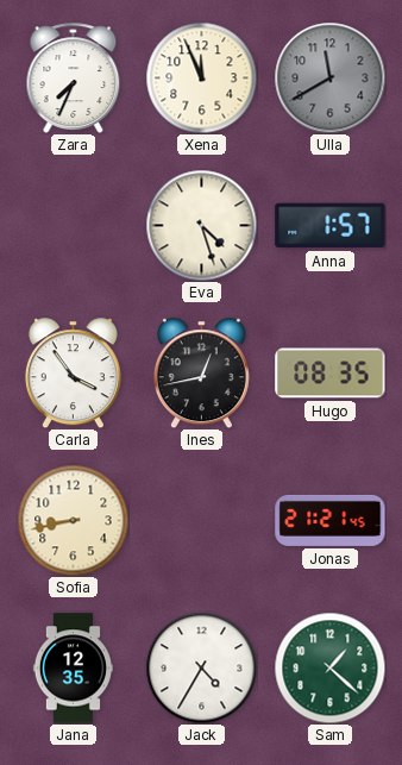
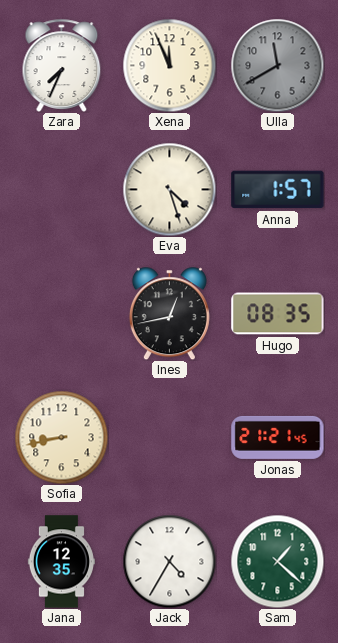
Carla: 3:54 -> none
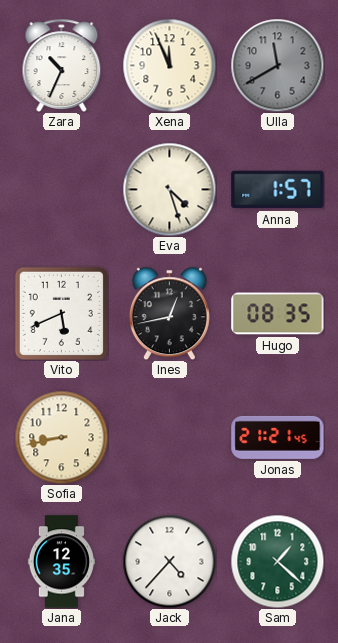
Zara: 7:34 -> 10:34
Vito: none -> 5:41
Jack: 4:35 -> 4:37
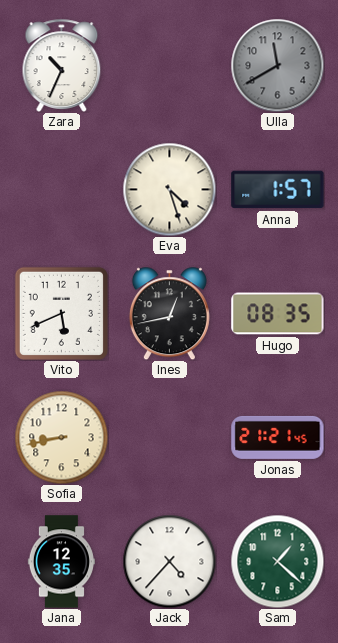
Xena: 11:56 -> none
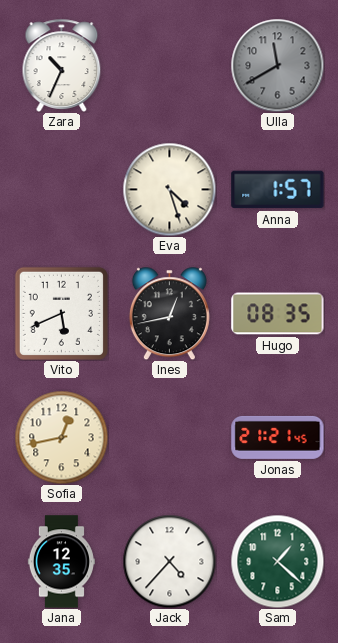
Sofia: 8:43 -> 12:43
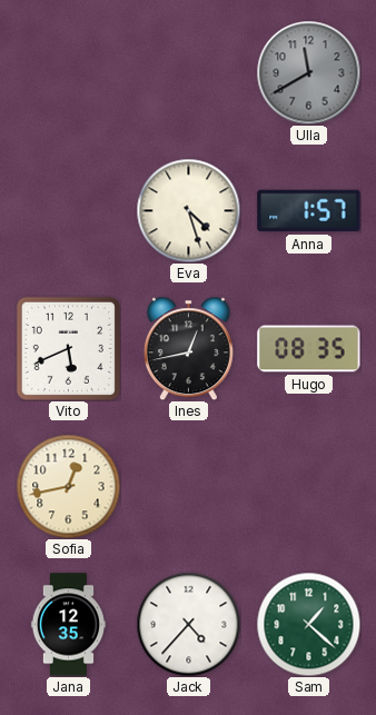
Zara: 10:34 -> none
Jonas: 21:21 -> none
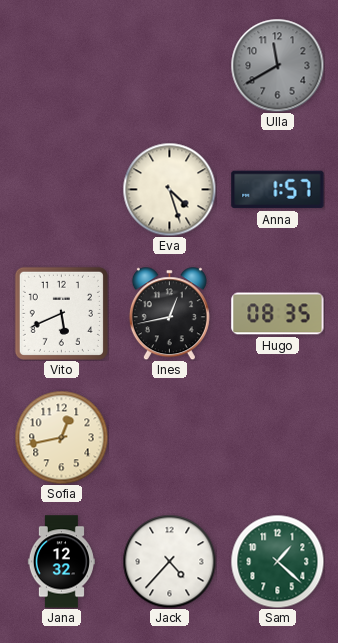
Jana: 12:35 -> 12:32
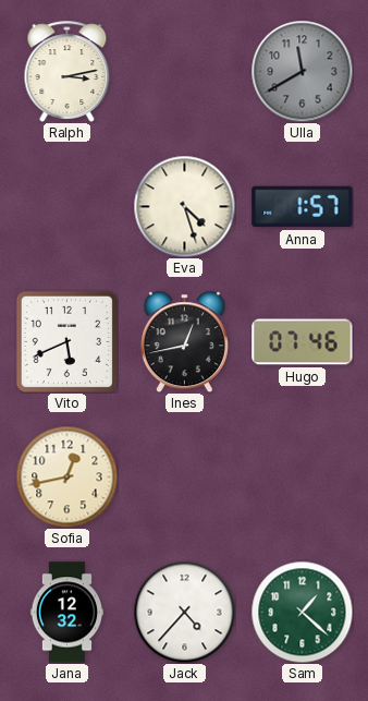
Ralph: none -> 3:13
Hugo: 08:35 -> 07:46
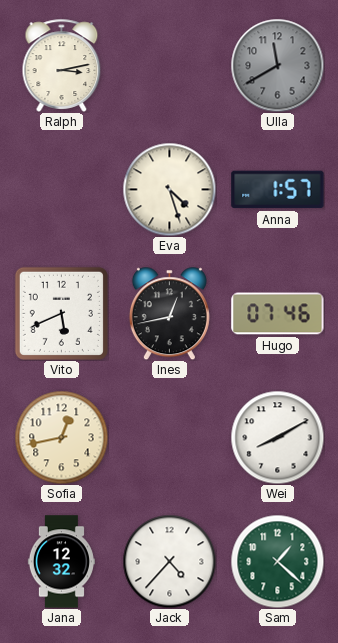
Wei: none -> 8:10
